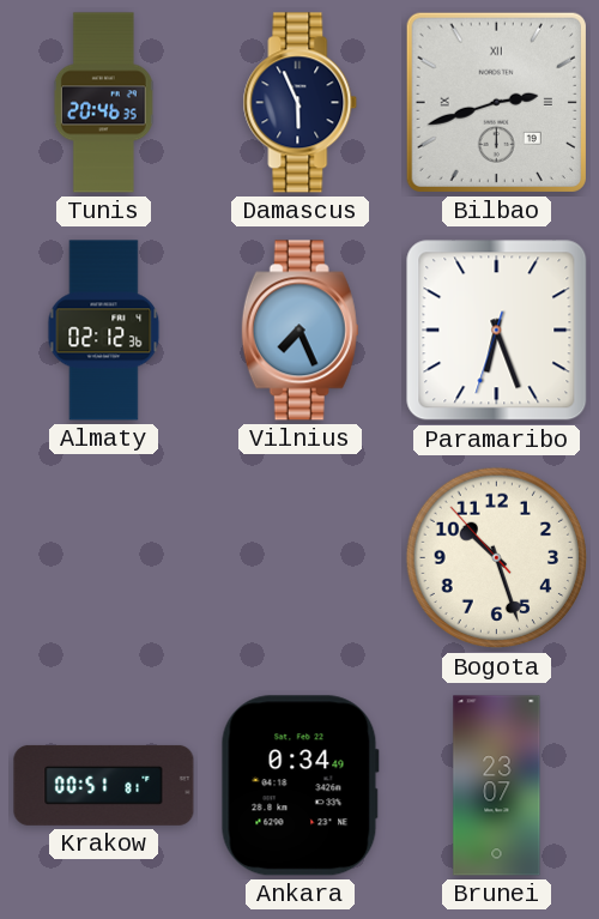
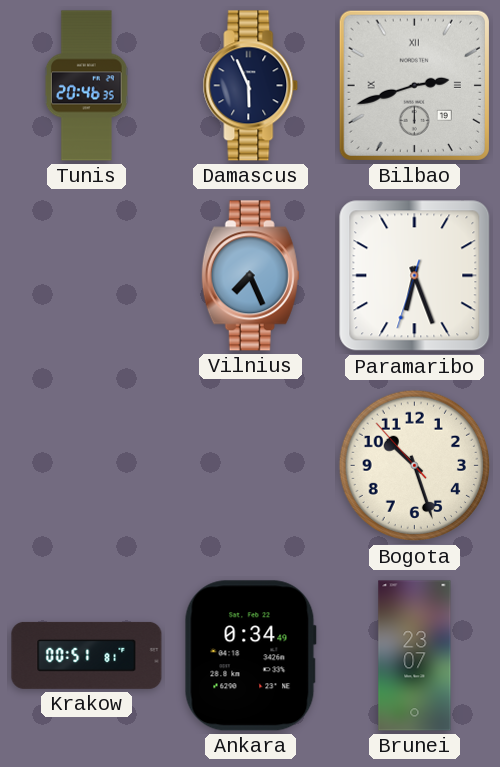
Almaty: 02:12 -> none
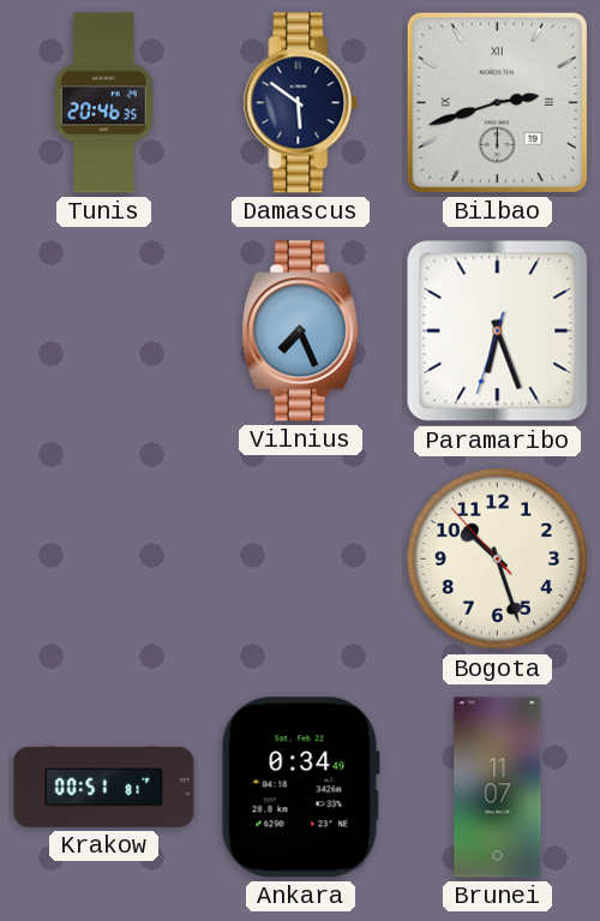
Damascus: 5:56 -> 5:51
Brunei: 23:07 -> 11:07
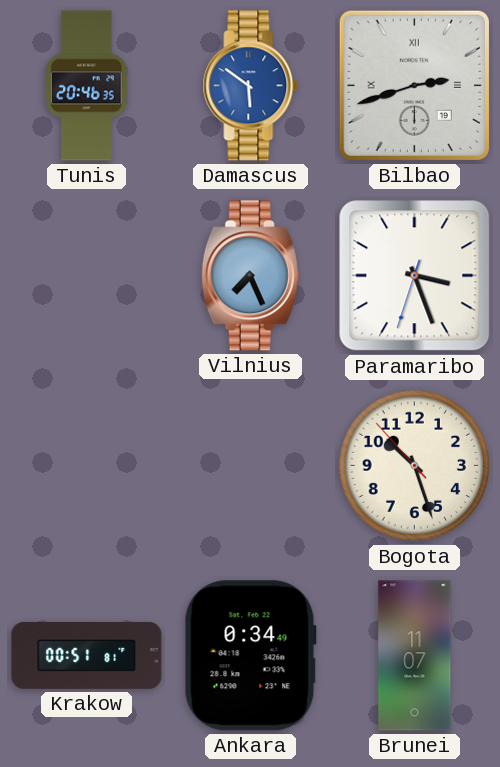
Damascus dial: navy -> blue
Paramaribo: 6:26 -> 3:26
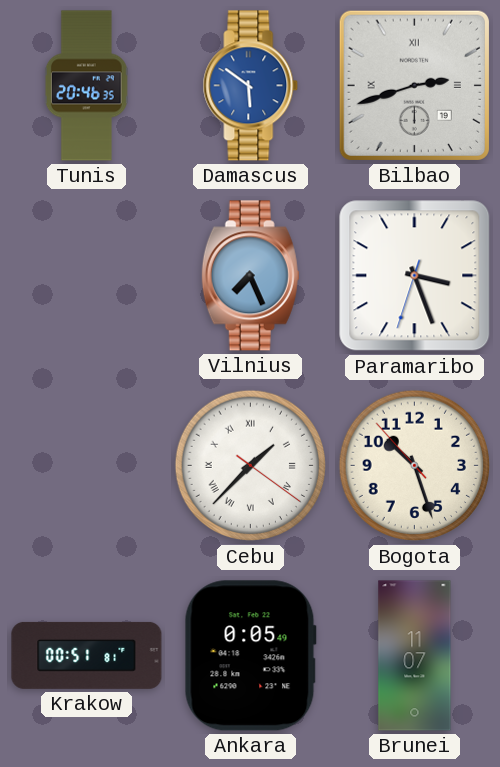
Cebu: none -> 1:37
Ankara: 0:34 -> 0:05
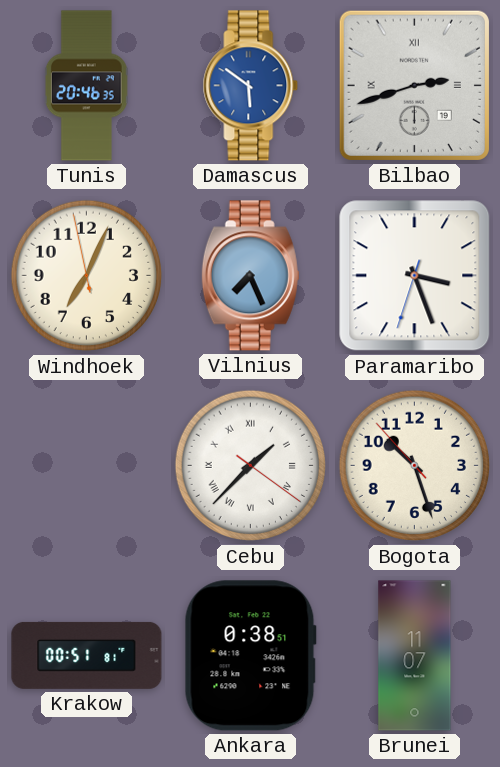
Windhoek: none -> 7:03
Ankara: 0:05 -> 0:38
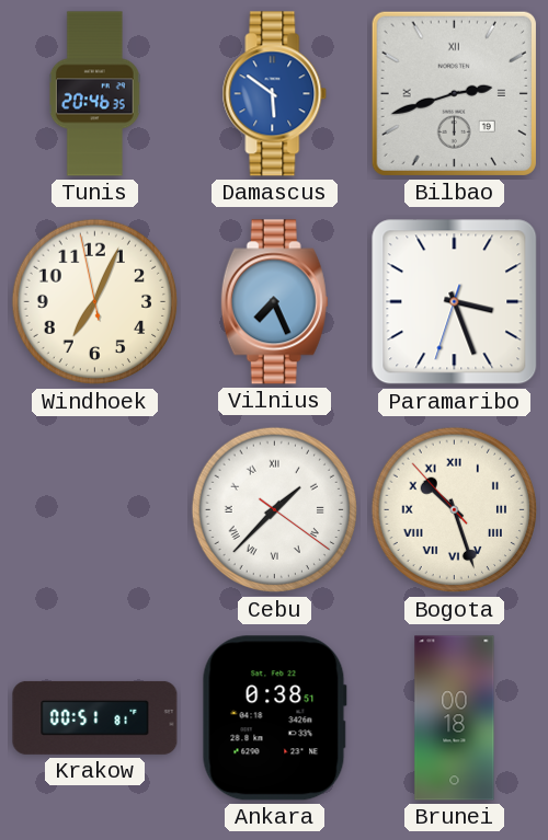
Bogota numerals: Arabic -> Roman
Brunei: 11:07 -> 00:18
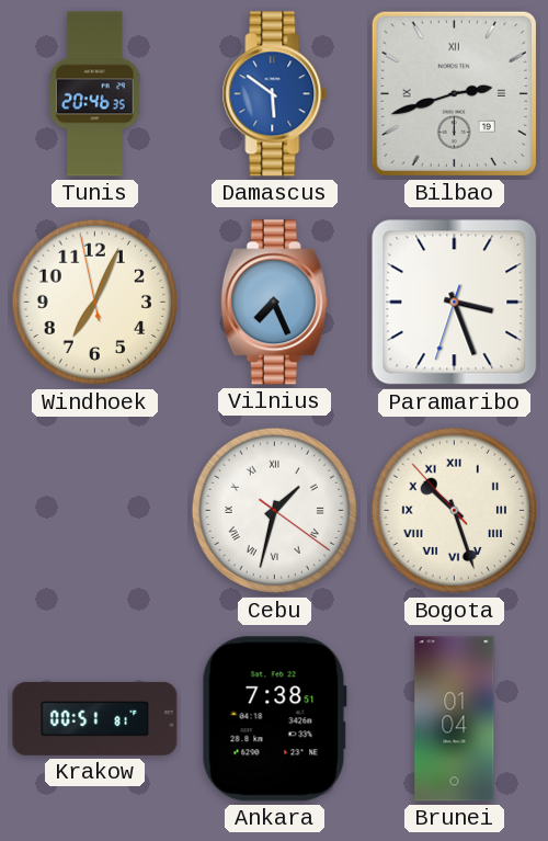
Cebu: 1:37 -> 1:32
Ankara: 0:38 -> 7:38
Brunei: 00:18 -> 01:04
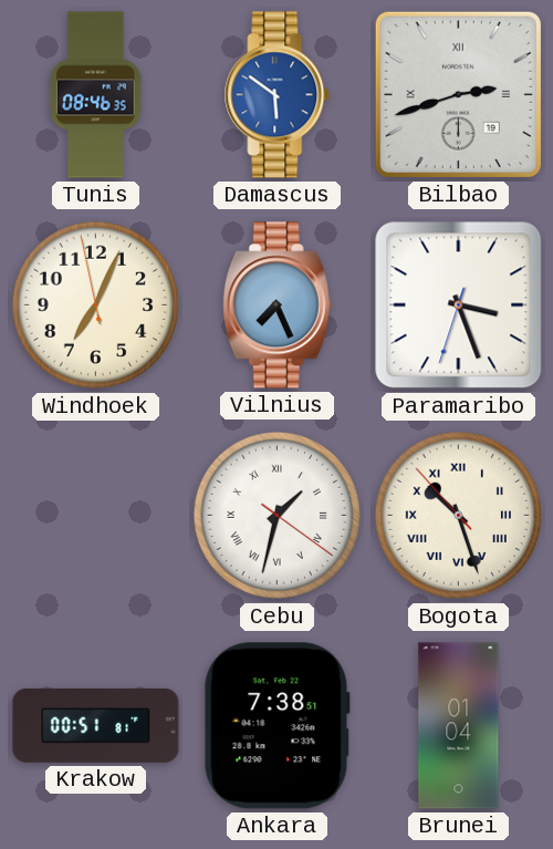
Tunis: 20:46 -> 08:46
